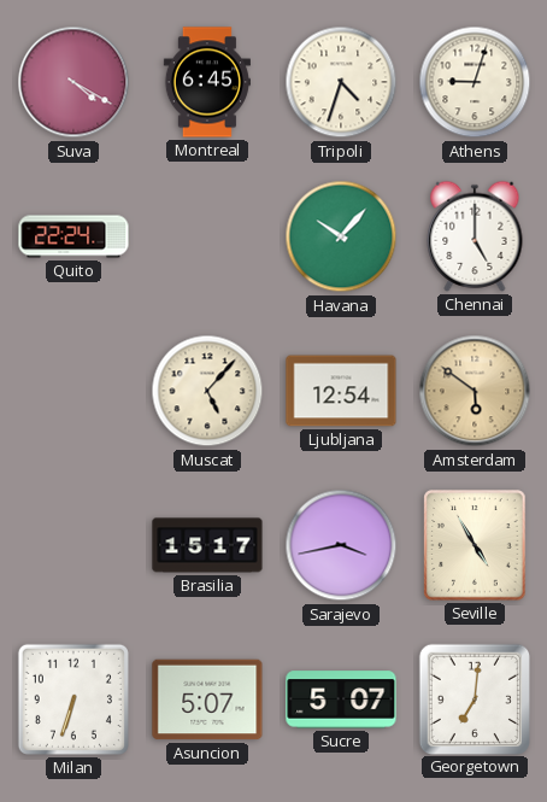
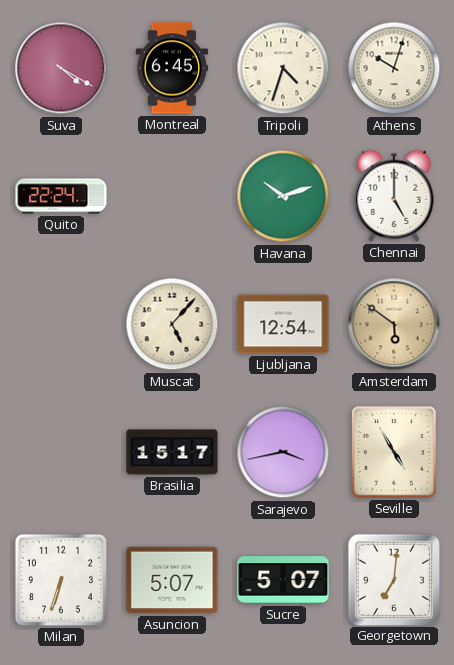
Athens: 9:03 -> 10:03
Havana: 10:07 -> 10:12
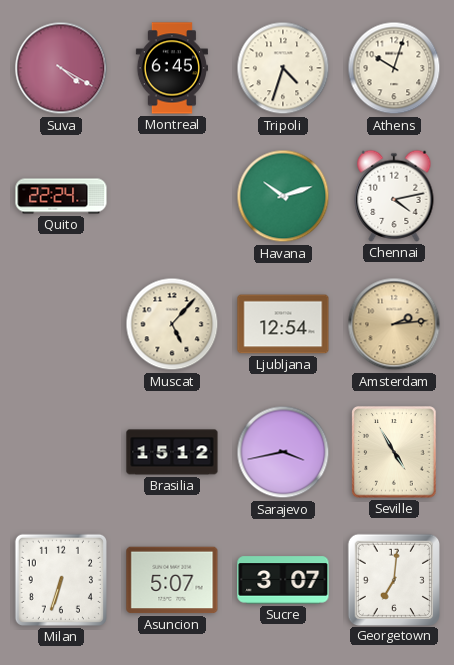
Chennai: 5:00 -> 4:13
Amsterdam: 5:51 -> 2:14
Brasilia: 15:17 -> 15:12
Sucre: 5:07 -> 3:07
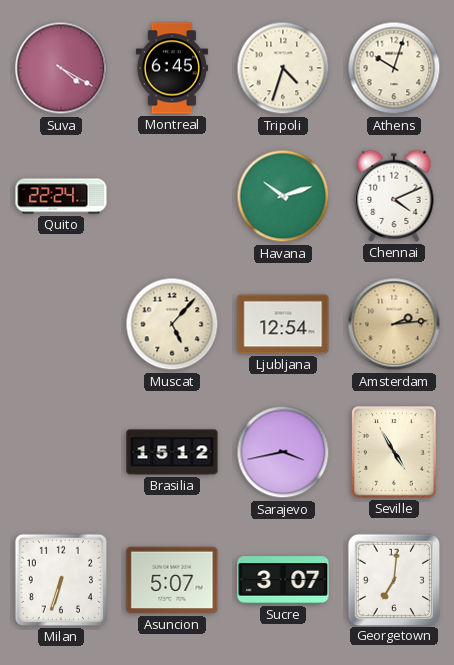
Chennai: 4:13 -> 4:11
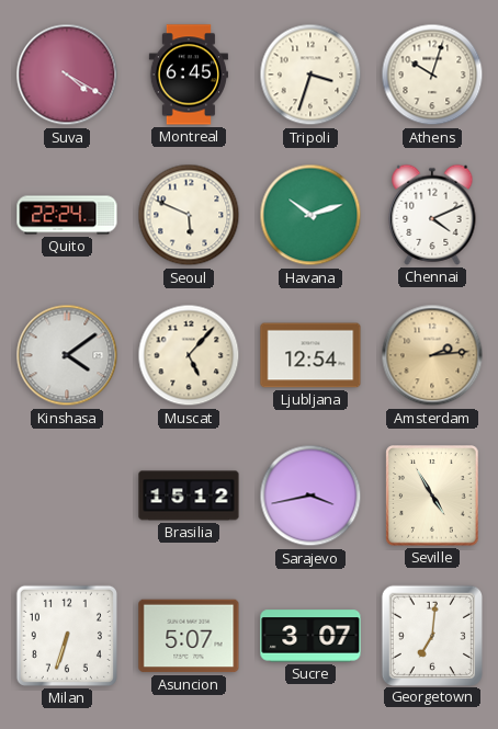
Tripoli: 4:33 -> 3:33
Seoul: none -> 5:49
Kinshasa: none -> 4:09
